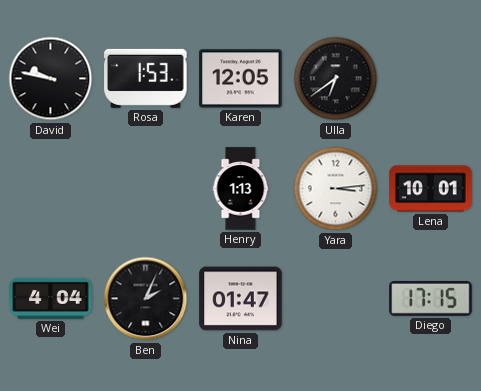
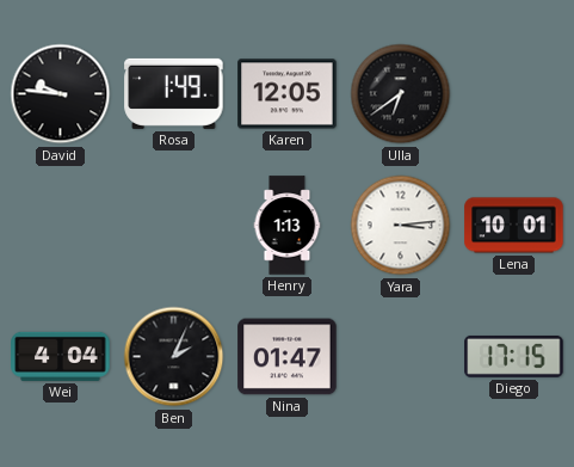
David: 9:47 -> 9:46
Rosa: 1:53 -> 1:49
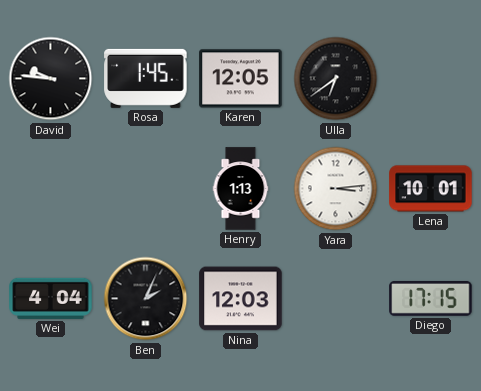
Rosa: 1:49 -> 1:45
Nina: 01:47 -> 12:03
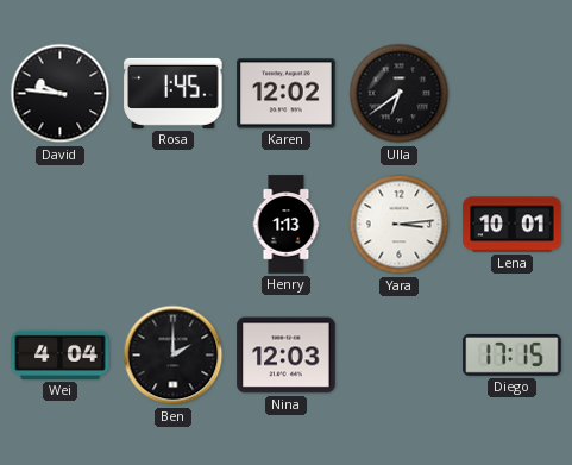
Karen: 12:05 -> 12:02
Ben: 2:04 -> 2:00
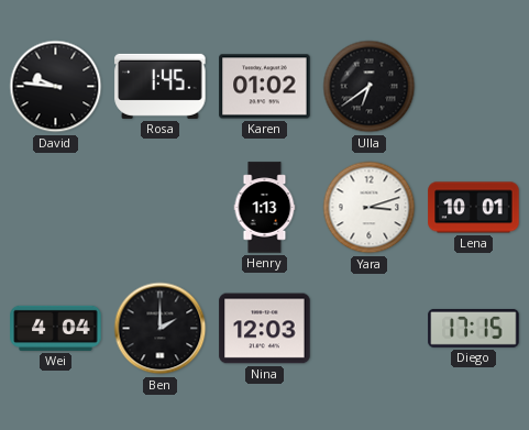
Karen: 12:02 -> 01:02
Yara: 3:14 -> 3:12
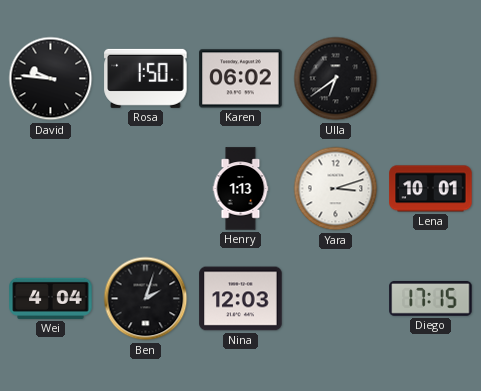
Rosa: 1:45 -> 1:50
Karen: 01:02 -> 06:02
Ben: 2:00 -> 2:03
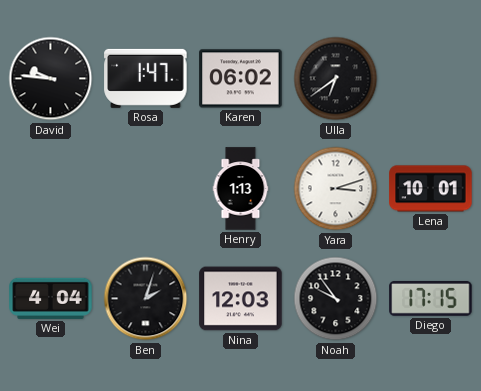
Rosa: 1:50 -> 1:47
Noah: none -> 9:54
